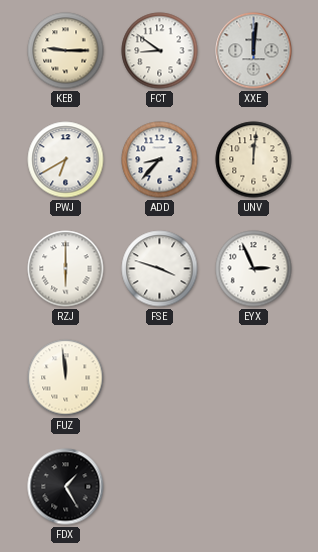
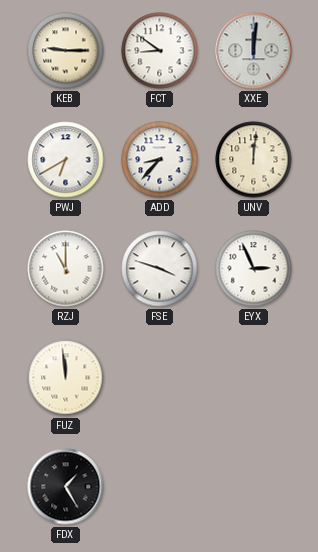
RZJ: 6:00 -> 11:00
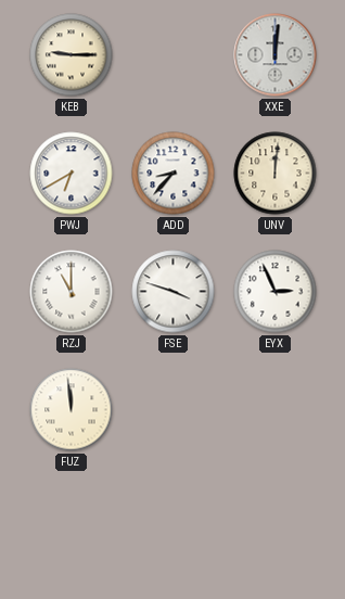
FCT: 8:51 -> none
FDX: 1:25 -> none
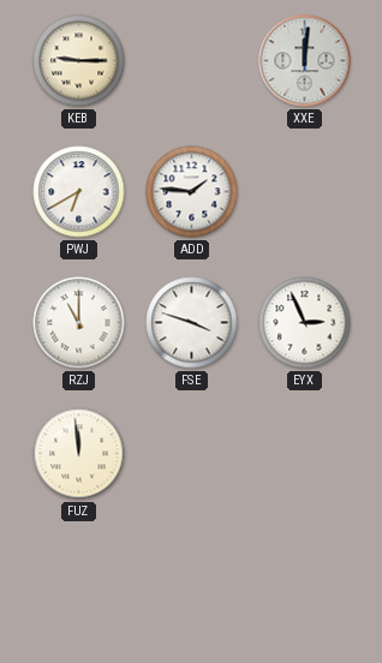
ADD: 8:37 -> 1:46
UNV: 12:01 -> none
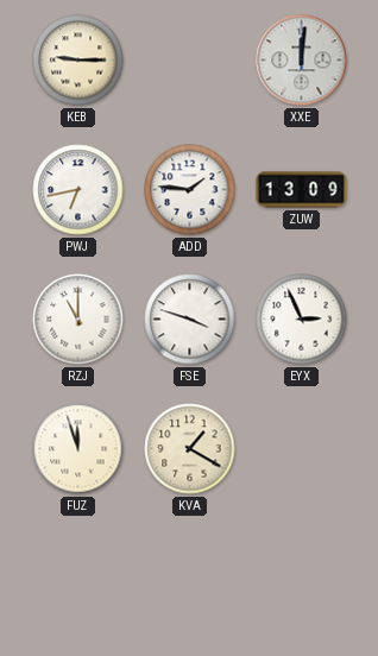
PWJ: 6:40 -> 6:43
ZUW: none -> 13:09
FUZ: 11:59 -> 11:57
KVA: none -> 1:20
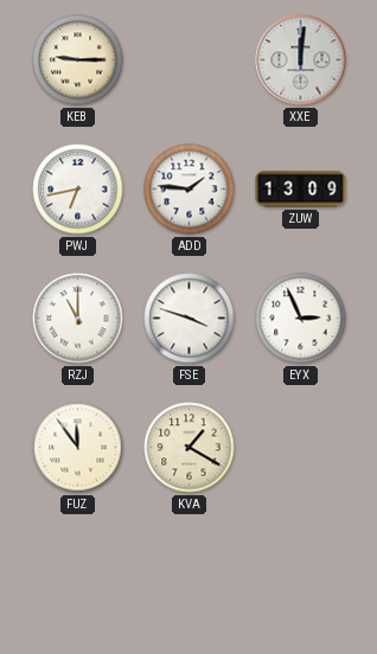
FUZ: 11:57 -> 11:54
